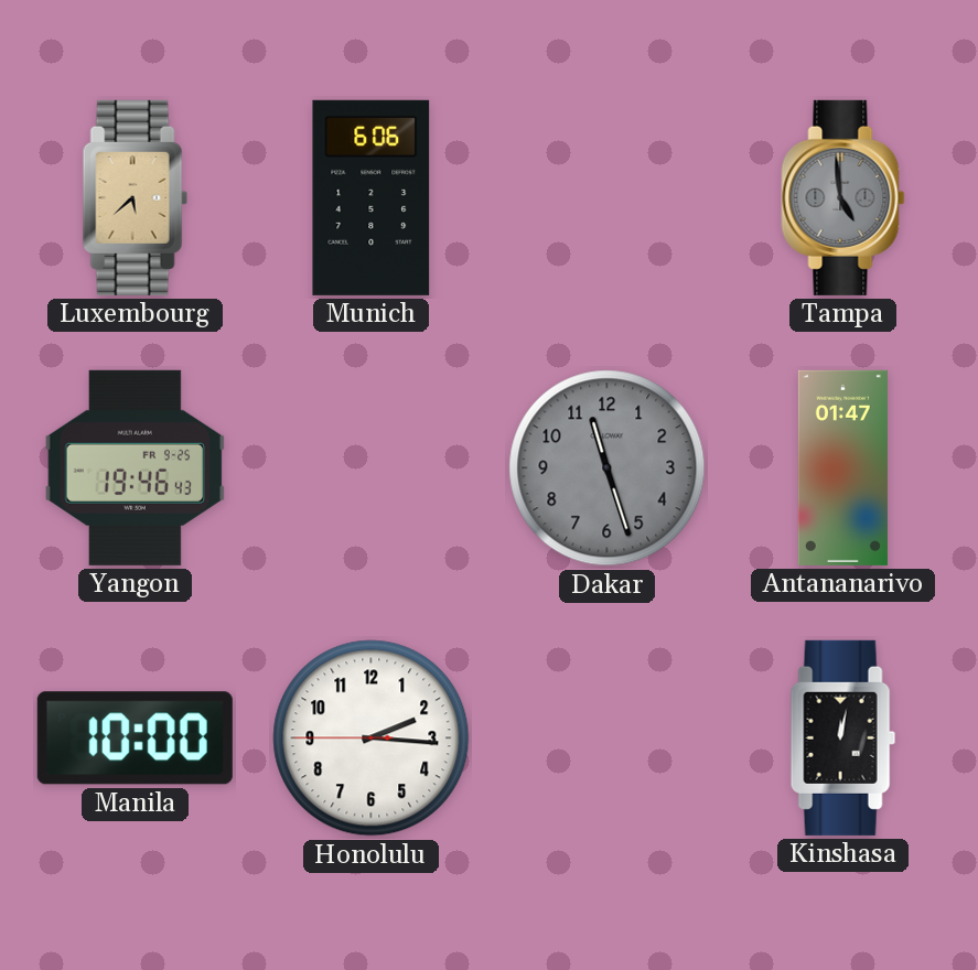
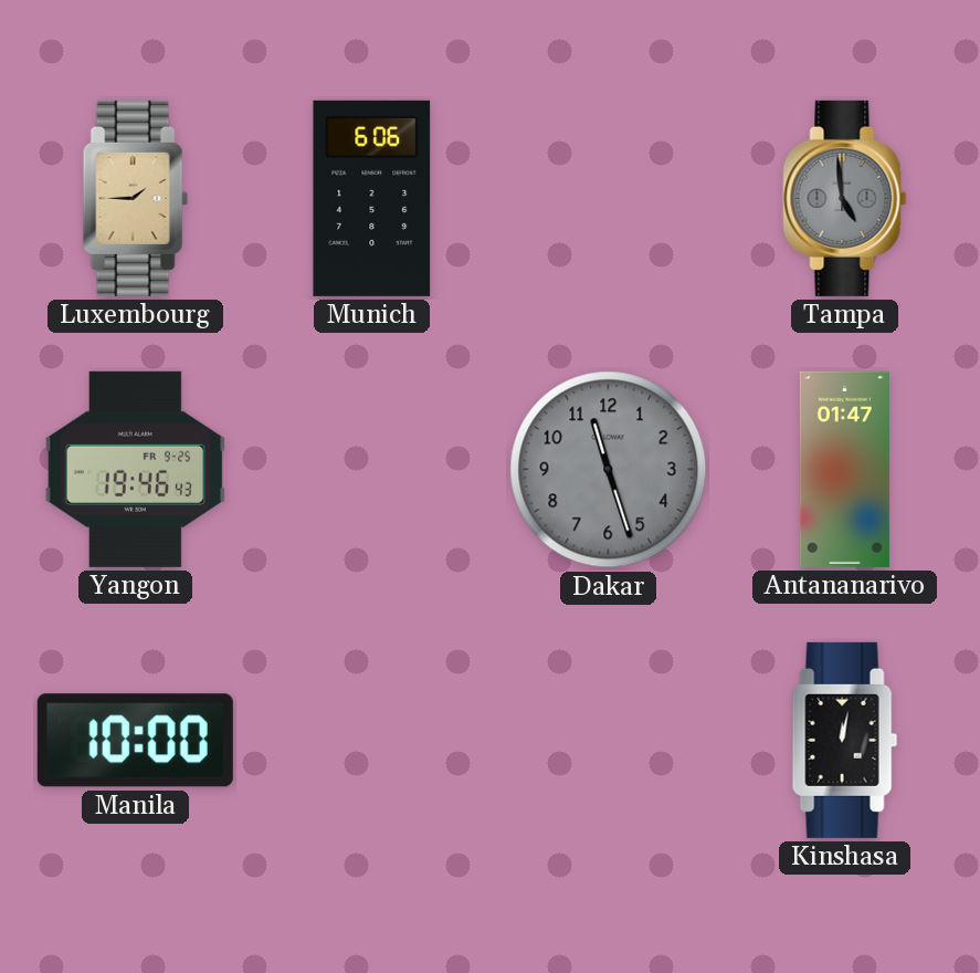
Luxembourg: 5:38 -> 1:45
Honolulu: 2:15 -> none
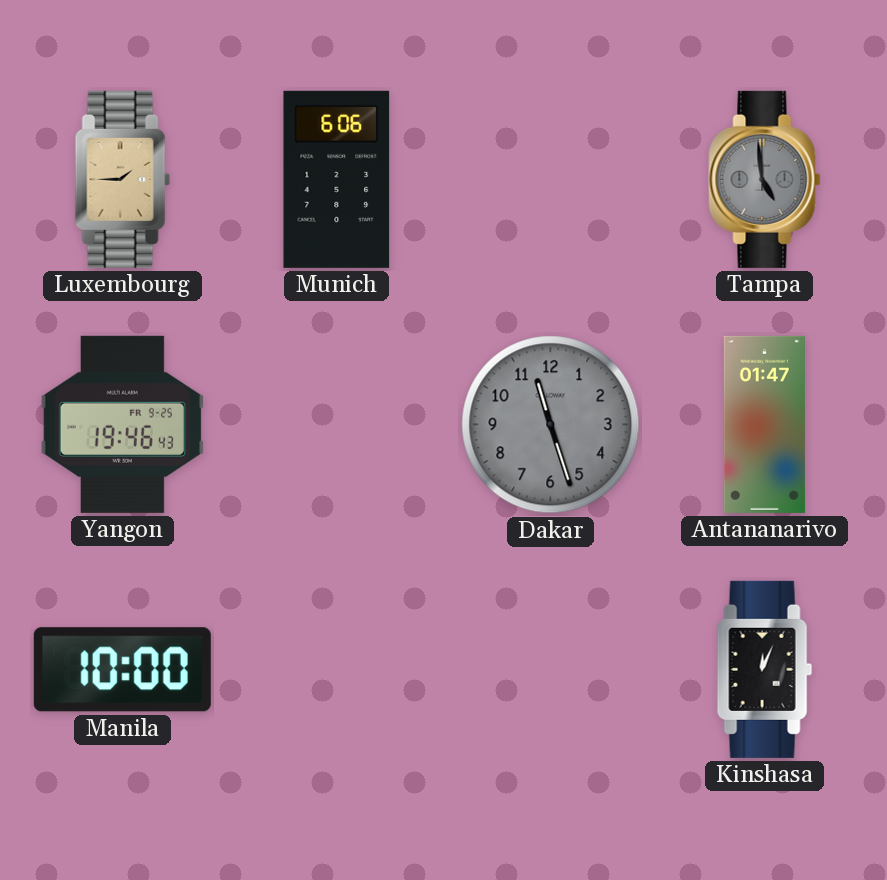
Kinshasa: 12:02 -> 12:04
